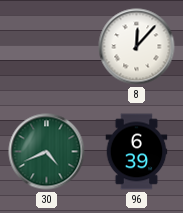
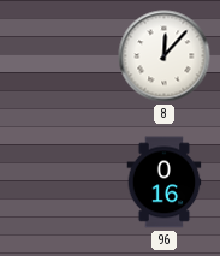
30: 4:41 -> none
96: 6:39 -> 0:16
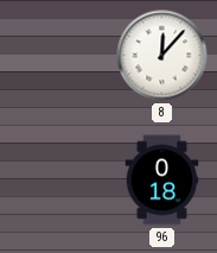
96: 0:16 -> 0:18
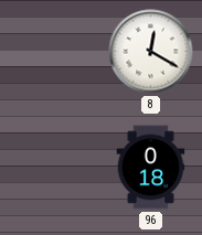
8: 12:07 -> 12:20
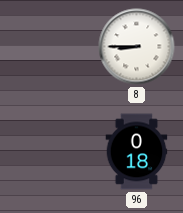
8: 12:20 -> 8:45
